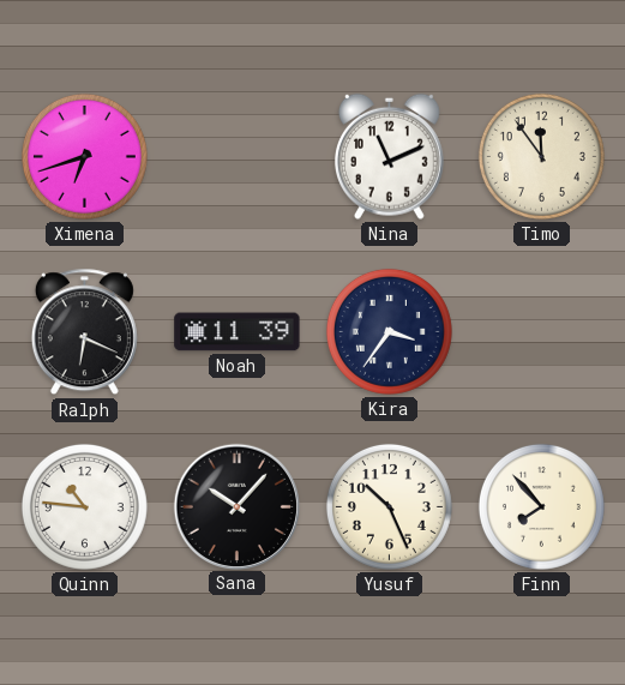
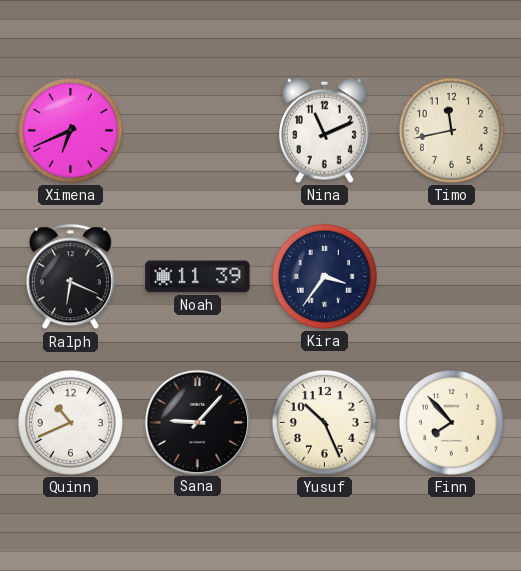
Ximena: 6:42 -> 6:41
Timo: 11:54 -> 11:43
Quinn: 10:46 -> 10:41
Sana: 10:07 -> 9:07
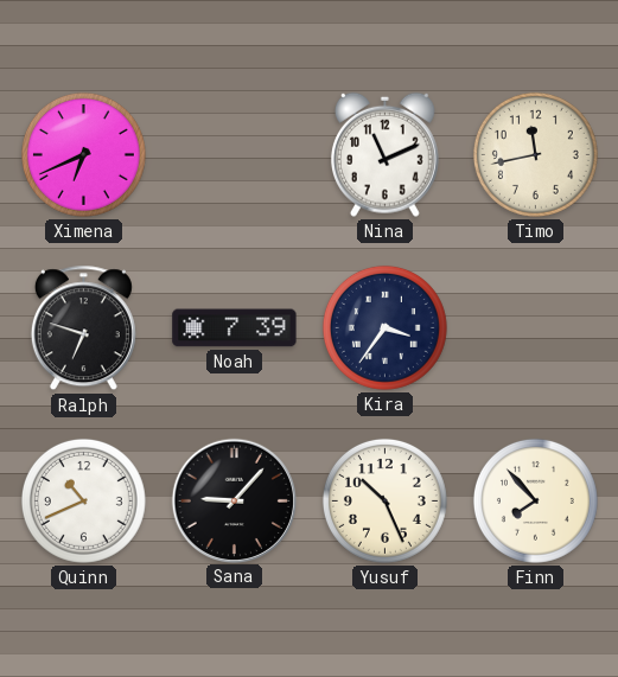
Ralph: 6:19 -> 6:48
Noah: 11:39 -> 7:39
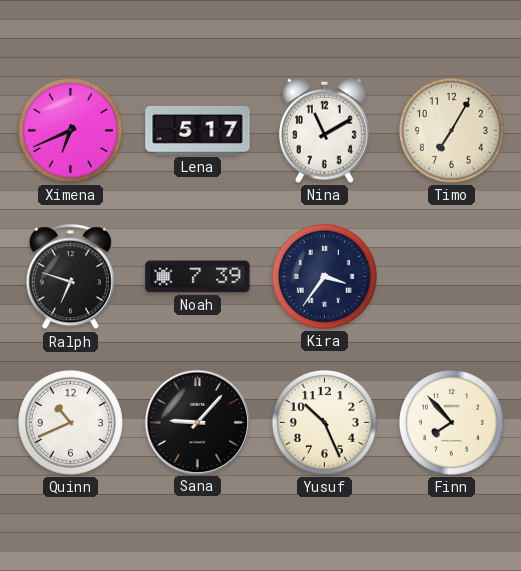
Lena: none -> 5:17
Nina: 11:11 -> 11:10
Timo: 11:43 -> 7:05
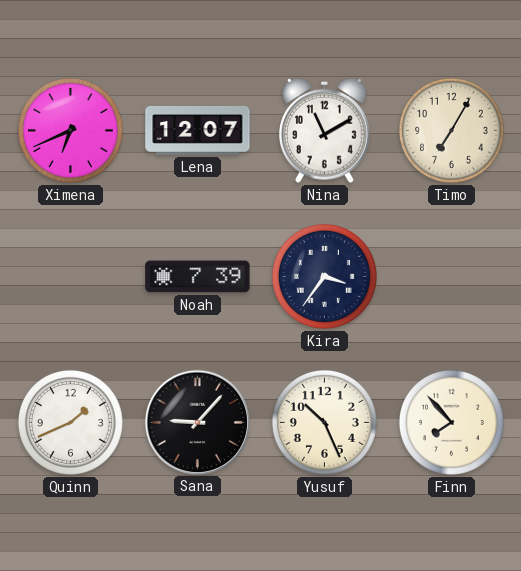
Lena: 5:17 -> 12:07
Ralph: 6:48 -> none
Quinn: 10:41 -> 1:41
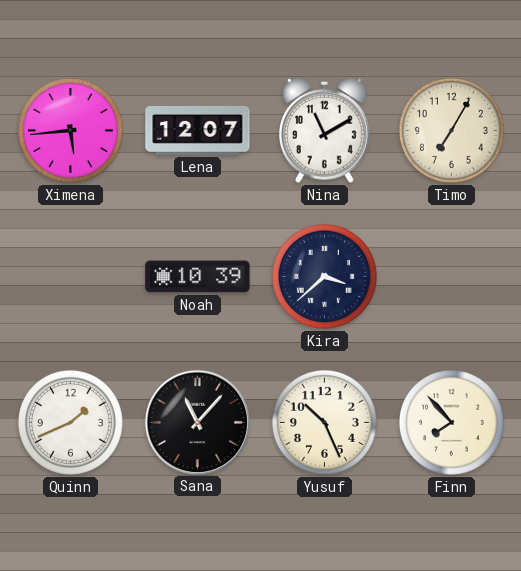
Ximena: 6:41 -> 5:44
Noah: 7:39 -> 10:39
Kira: 3:36 -> 3:38
Sana: 9:07 -> 11:07
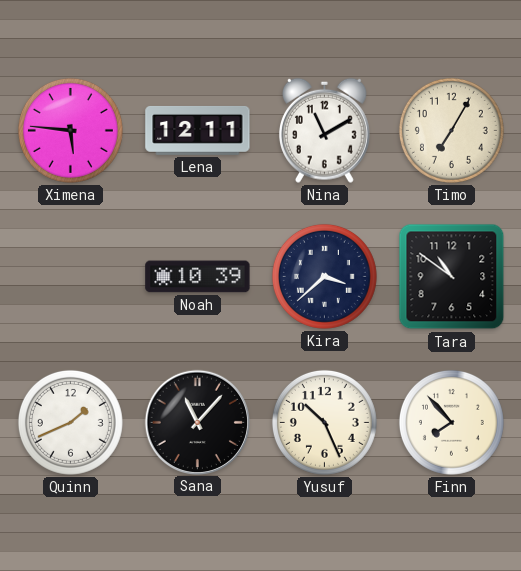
Ximena: 5:44 -> 5:46
Lena: 12:07 -> 12:11
Tara: none -> 10:51
